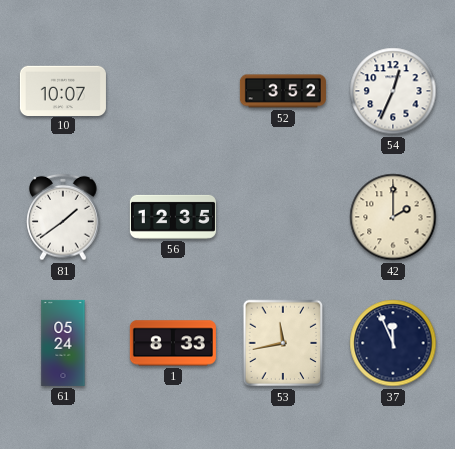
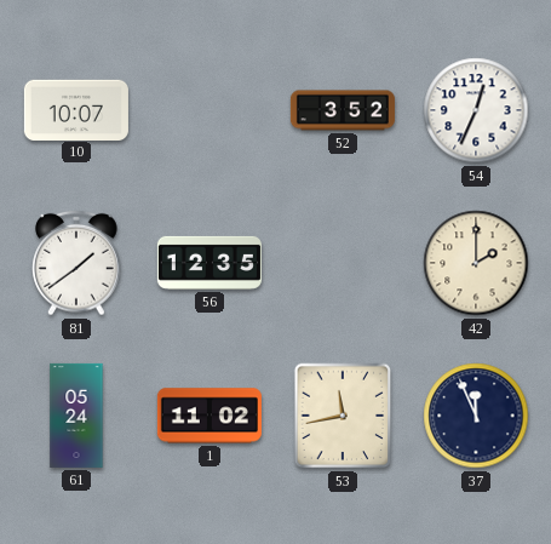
1: 8:33 -> 11:02
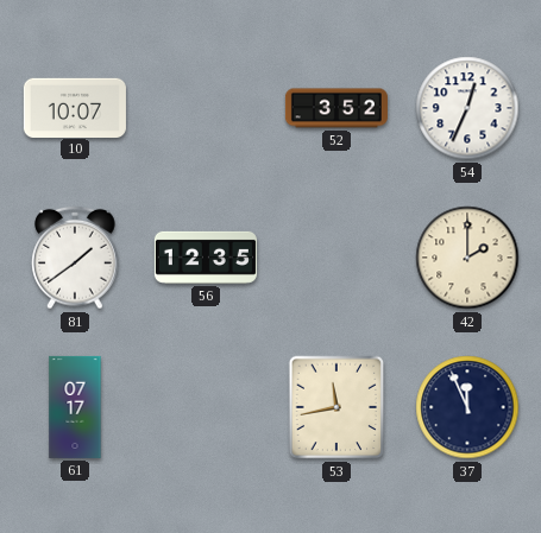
61: 05:24 -> 07:17
1: 11:02 -> none
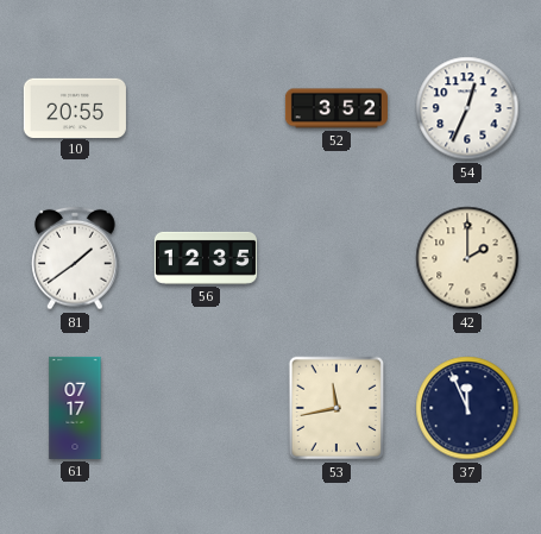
10: 10:07 -> 20:55
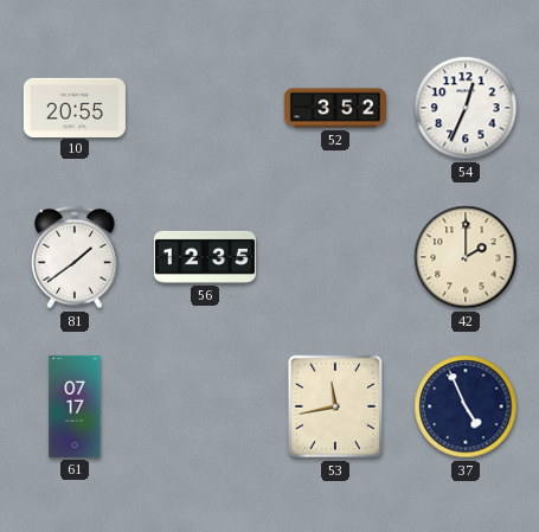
37: 11:56 -> 4:56
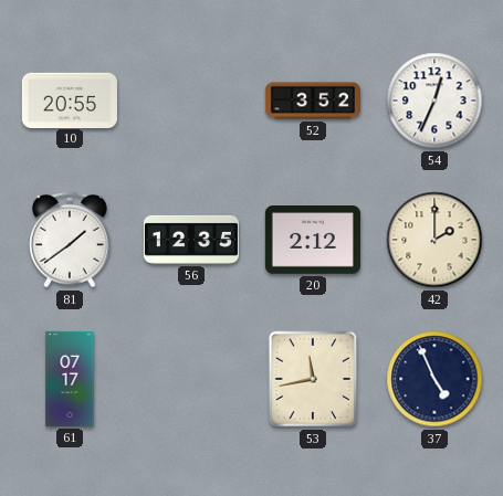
20: none -> 2:12
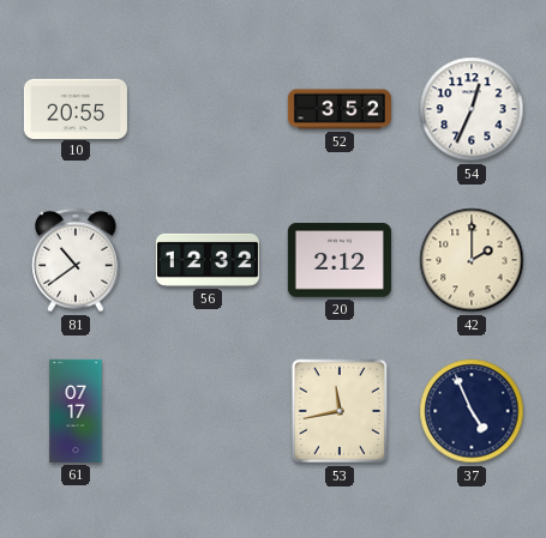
81: 1:39 -> 10:39
56: 12:35 -> 12:32
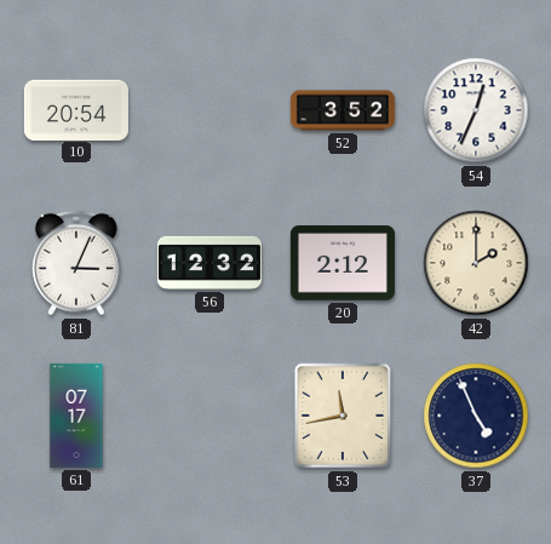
10: 20:55 -> 20:54
81: 10:39 -> 3:04
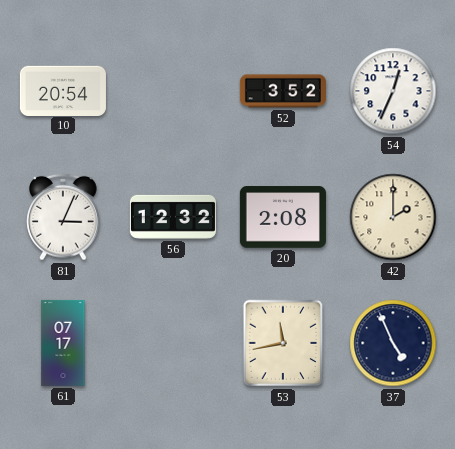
20: 2:12 -> 2:08
